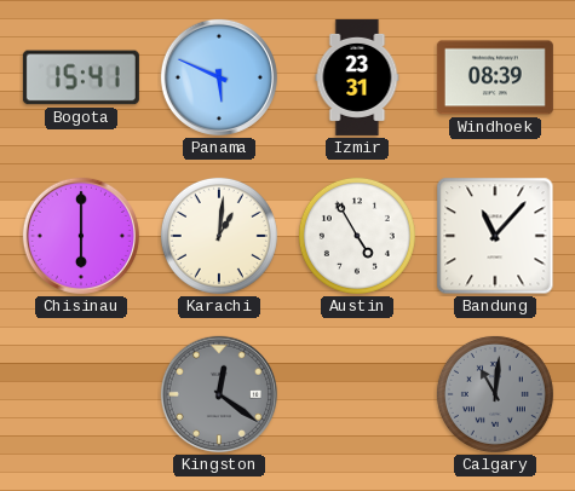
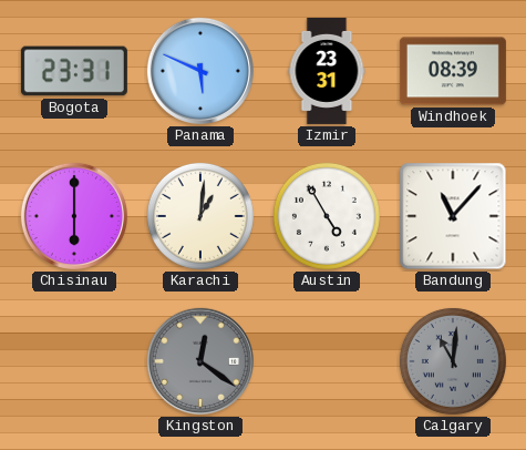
Bogota: 15:41 -> 23:31
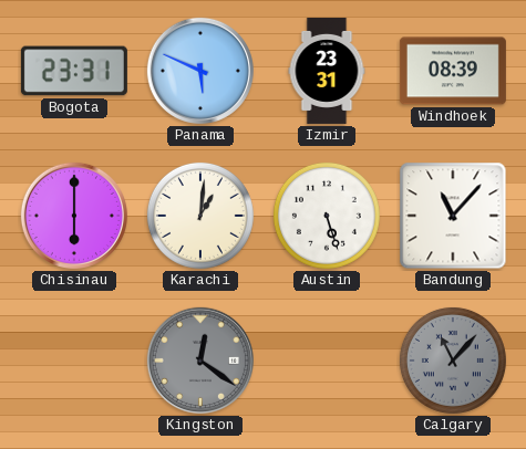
Austin: 4:55 -> 5:27
Calgary: 11:01 -> 11:07
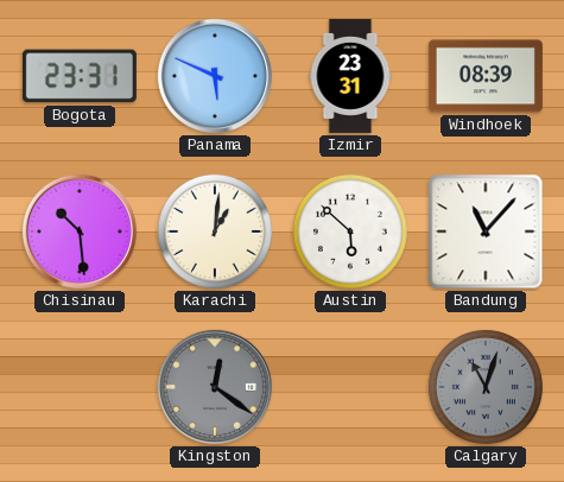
Chisinau: 6:00 -> 10:29
Austin: 5:27 -> 5:52
Calgary: 11:07 -> 11:03
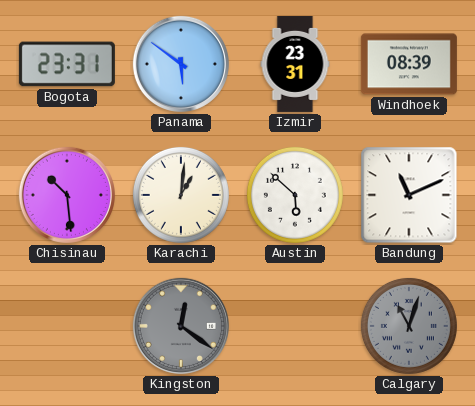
Panama: 5:49 -> 5:51
Bandung: 11:07 -> 11:11
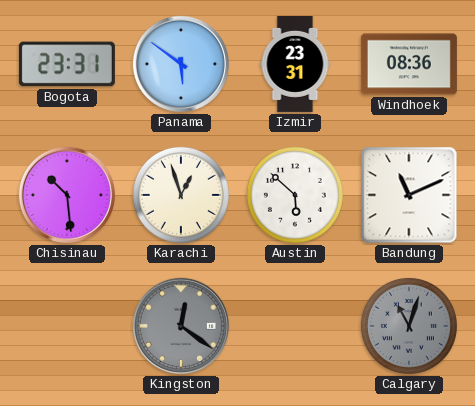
Windhoek: 08:39 -> 08:36
Karachi: 1:01 -> 12:57
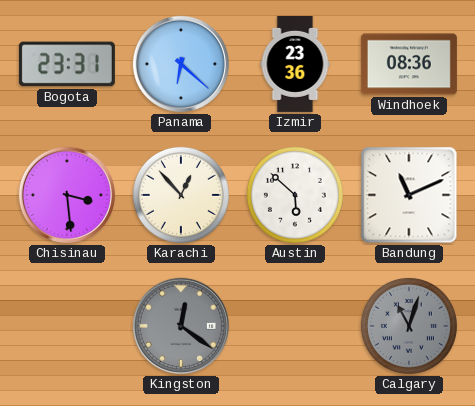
Panama: 5:51 -> 6:22
Izmir: 23:31 -> 23:36
Chisinau: 10:29 -> 3:29
Karachi: 12:57 -> 12:53
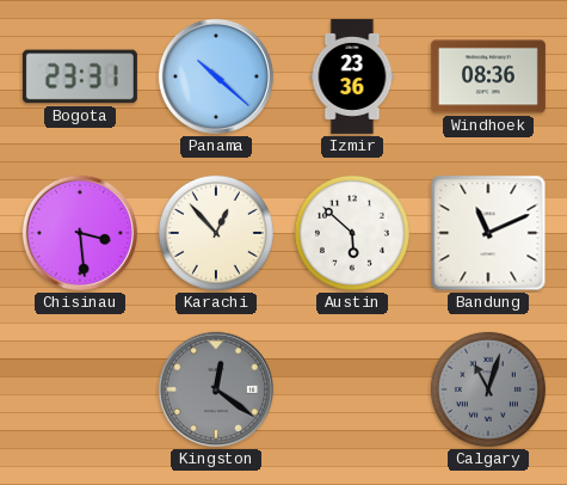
Panama: 6:22 -> 10:22
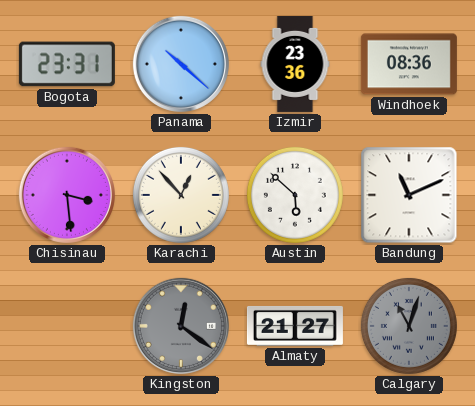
Almaty: none -> 21:27
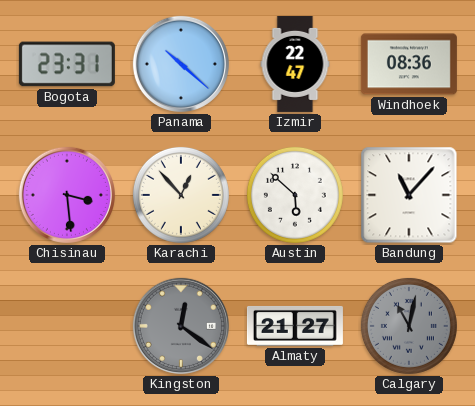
Izmir: 23:36 -> 22:47
Bandung: 11:11 -> 11:07
Calgary: 11:03 -> 11:02
